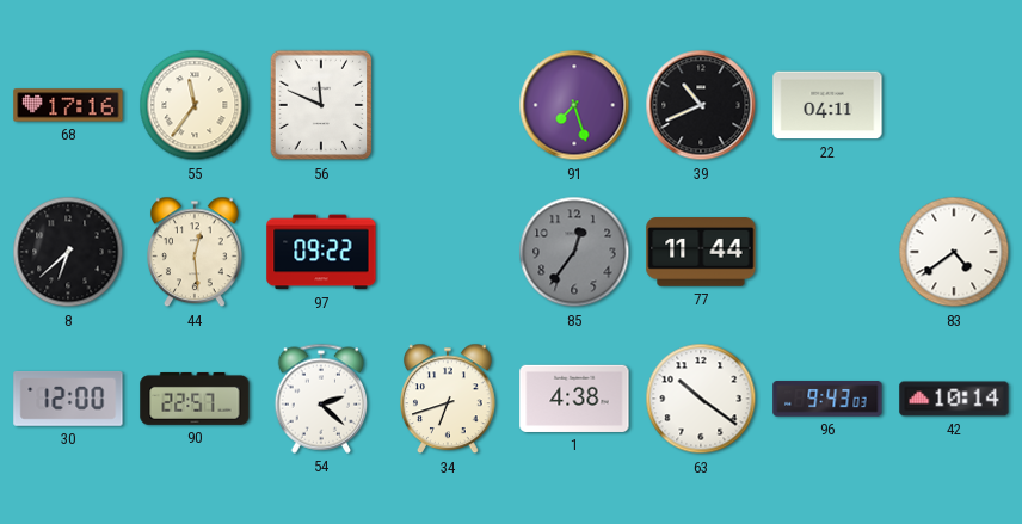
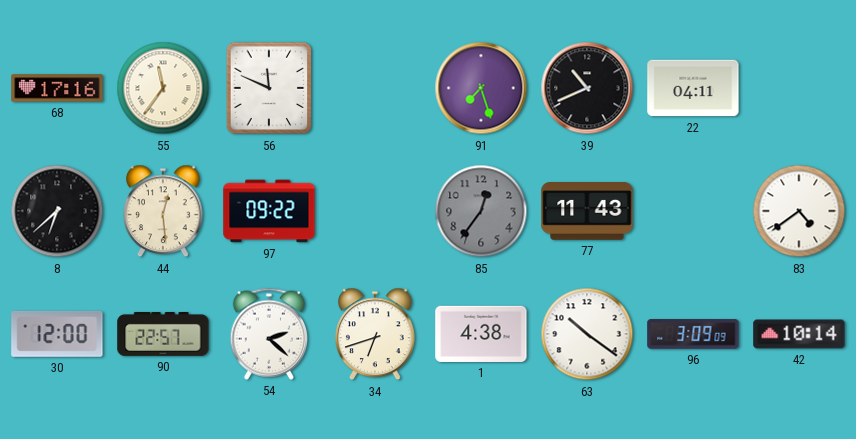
77: 11:44 -> 11:43
96: 9:43 -> 3:09
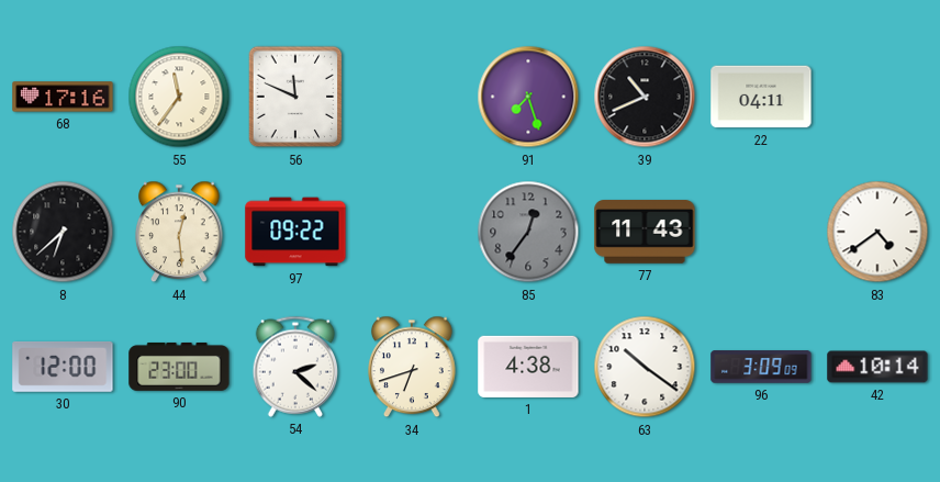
90: 22:57 -> 23:00
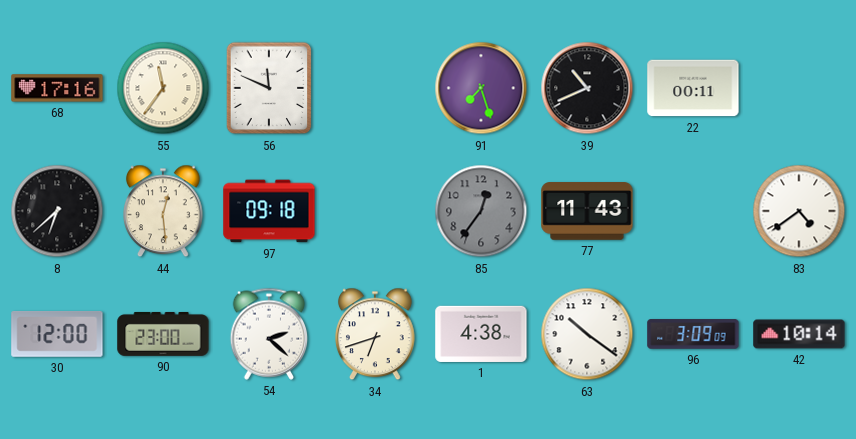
22: 04:11 -> 00:11
97: 09:22 -> 09:18
